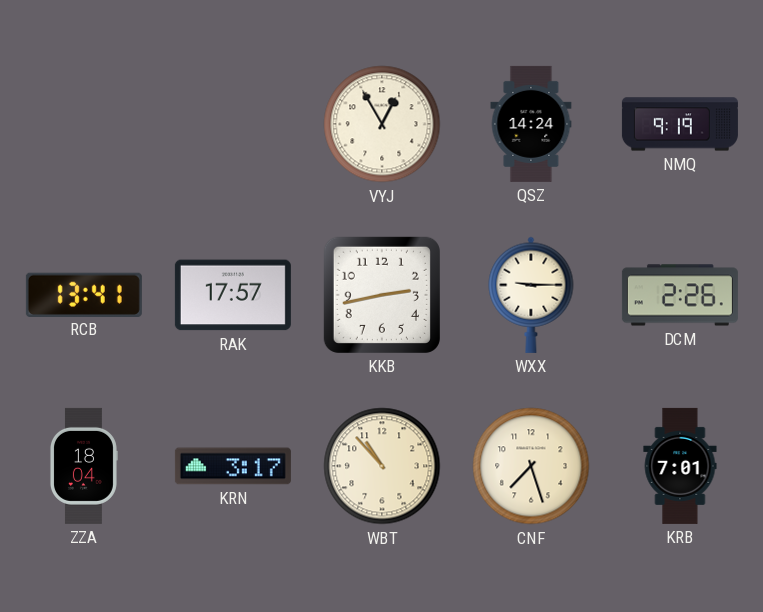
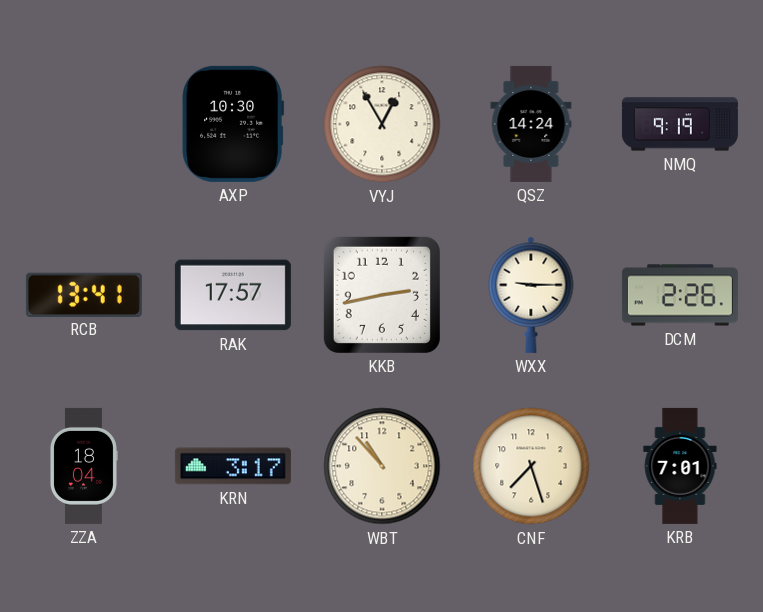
AXP: none -> 10:30
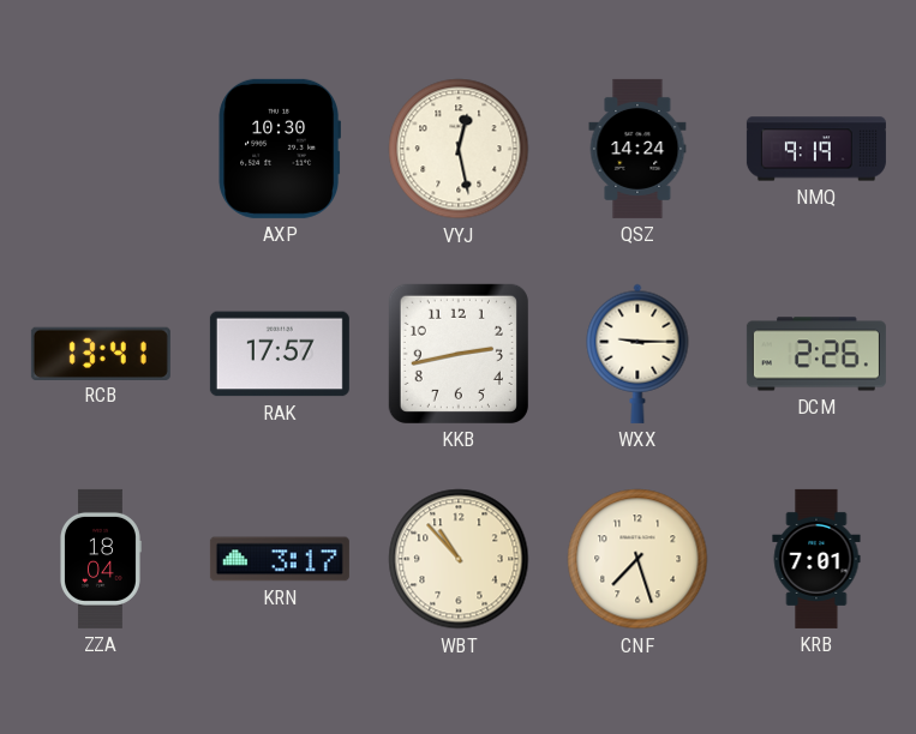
VYJ: 12:55 -> 12:28
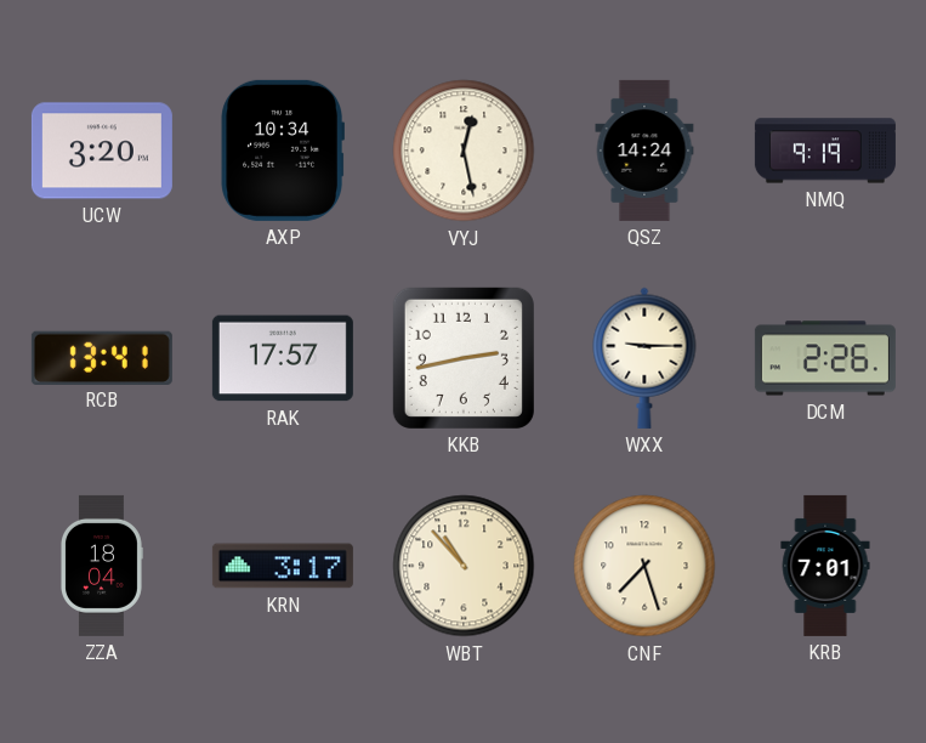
UCW: none -> 3:20
AXP: 10:30 -> 10:34
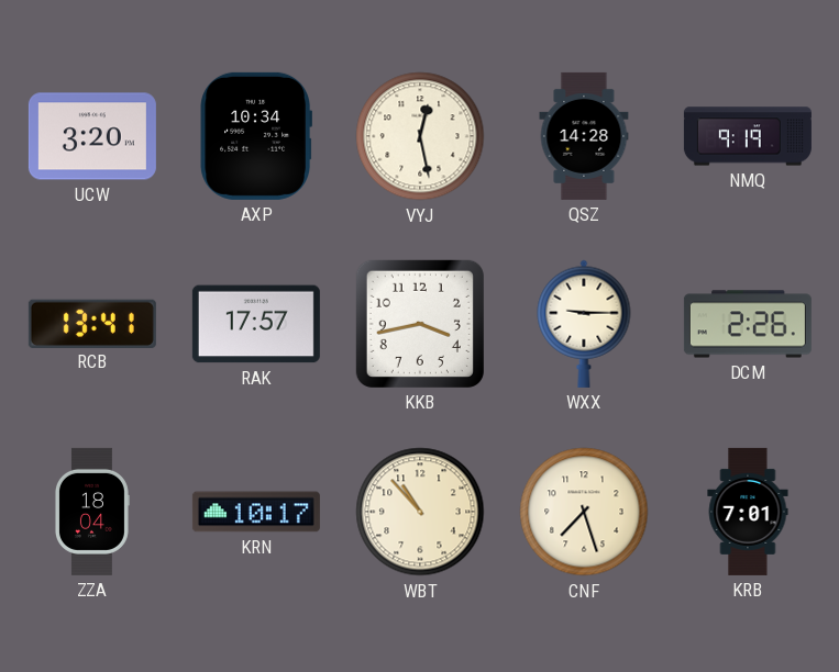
QSZ: 14:24 -> 14:28
KKB: 2:43 -> 3:43
KRN: 3:17 -> 10:17
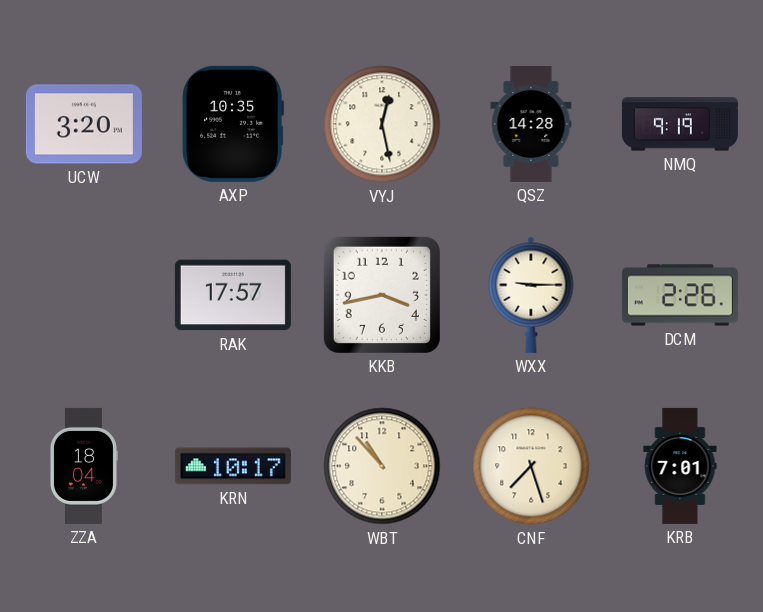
AXP: 10:34 -> 10:35
RCB: 13:41 -> none
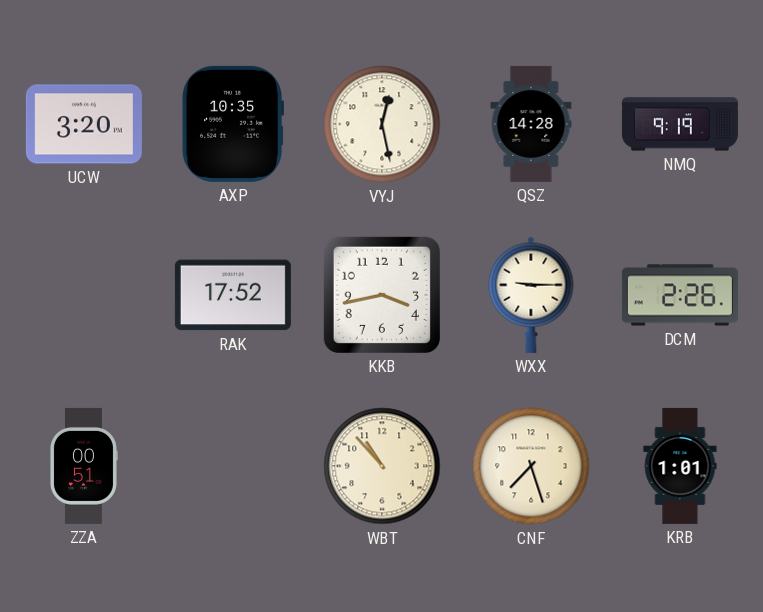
RAK: 17:57 -> 17:52
ZZA: 18:04 -> 00:51
KRN: 10:17 -> none
KRB: 7:01 -> 1:01
